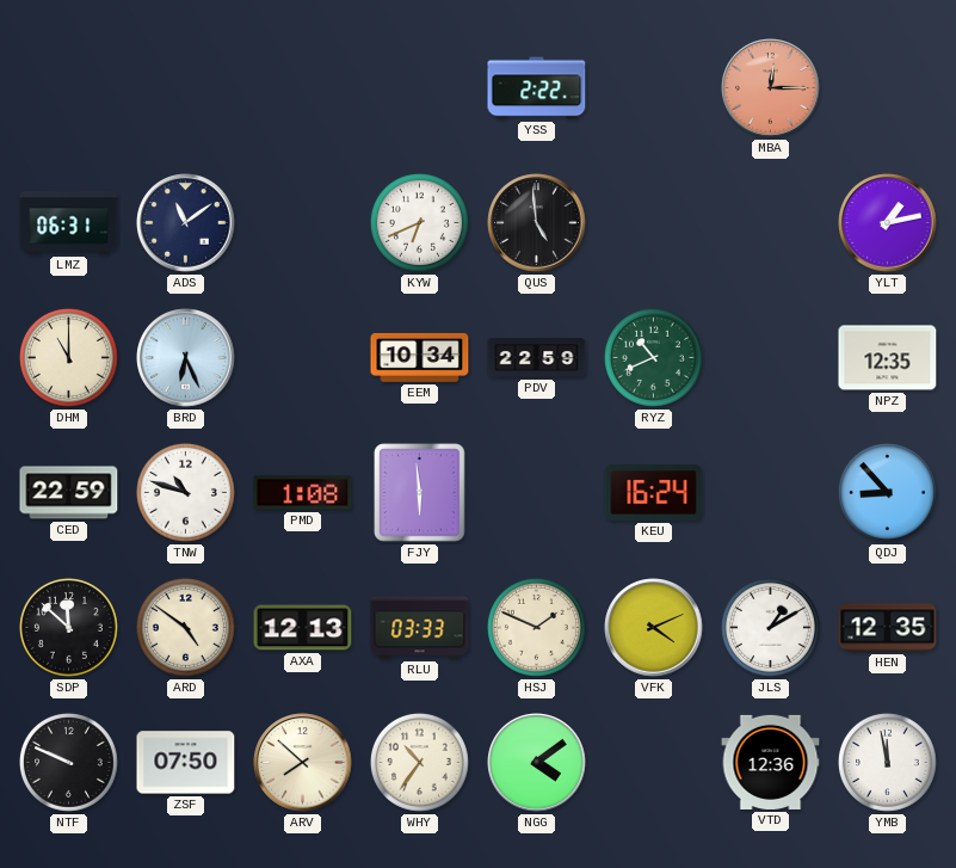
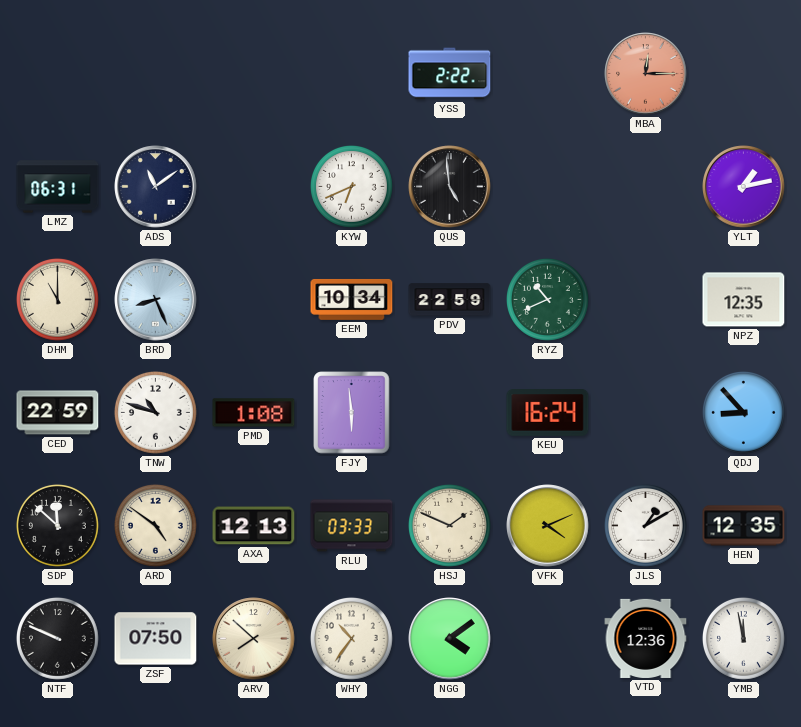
BRD: 6:26 -> 8:26
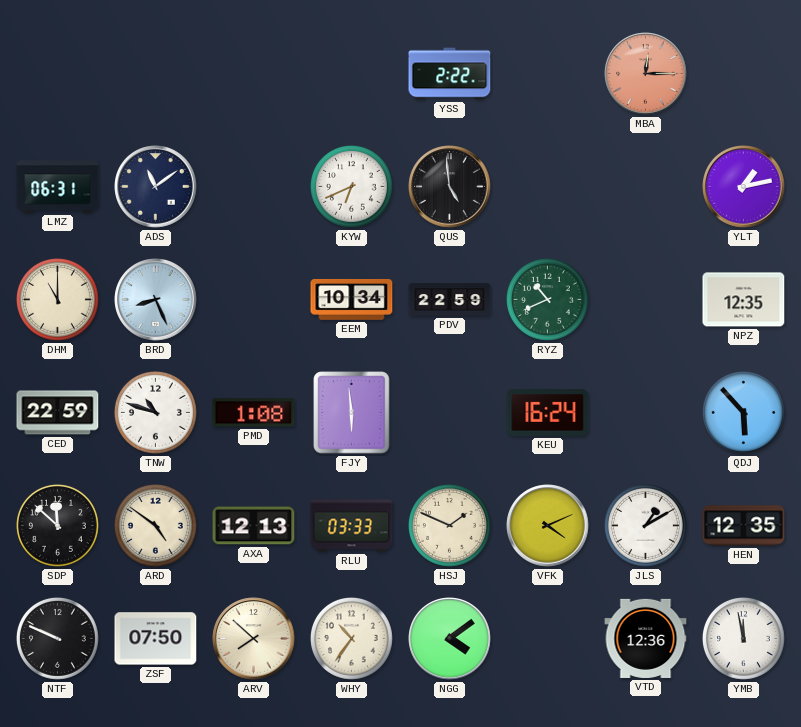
QDJ: 8:53 -> 5:53
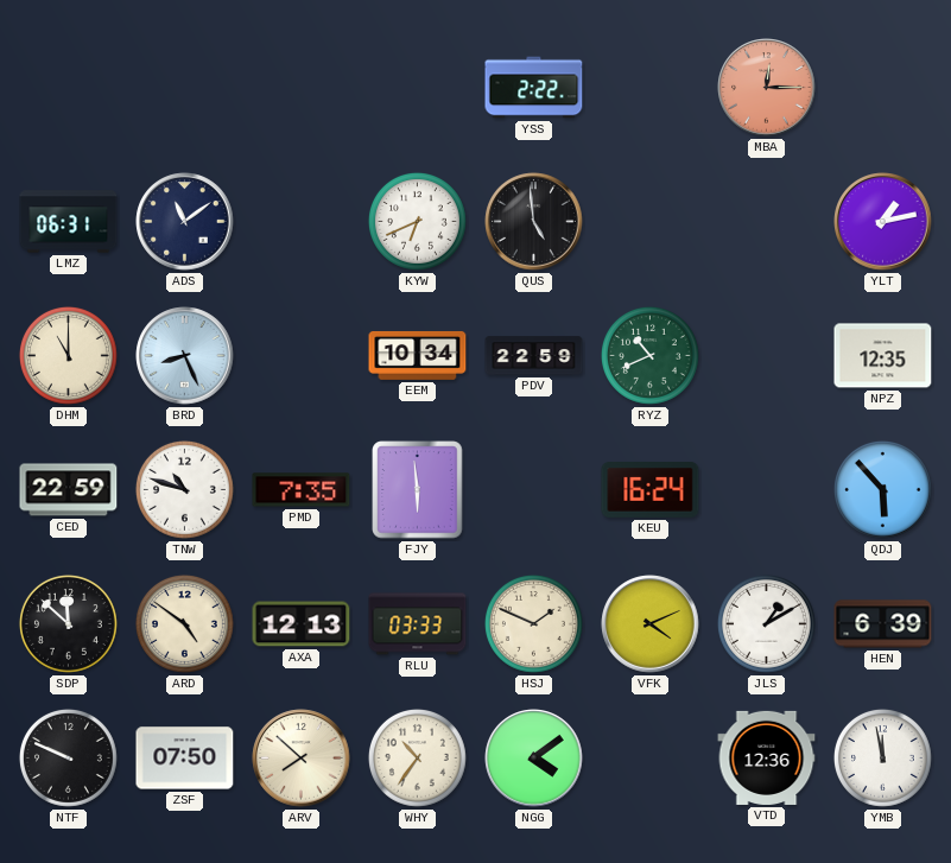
PMD: 1:08 -> 7:35
HEN: 12:35 -> 6:39
